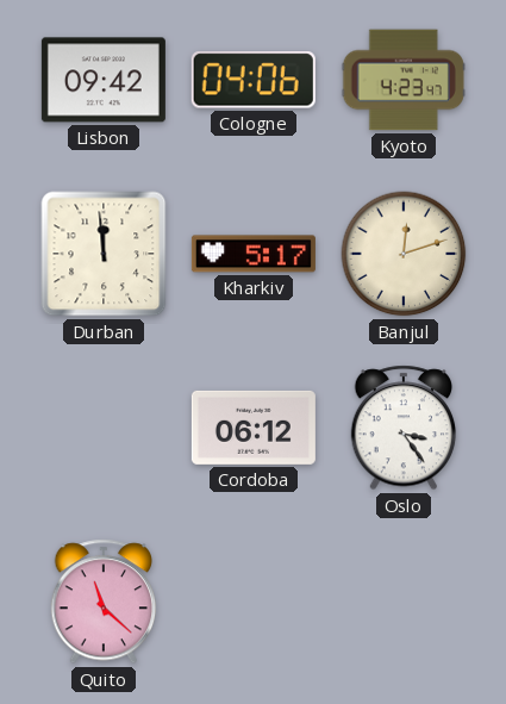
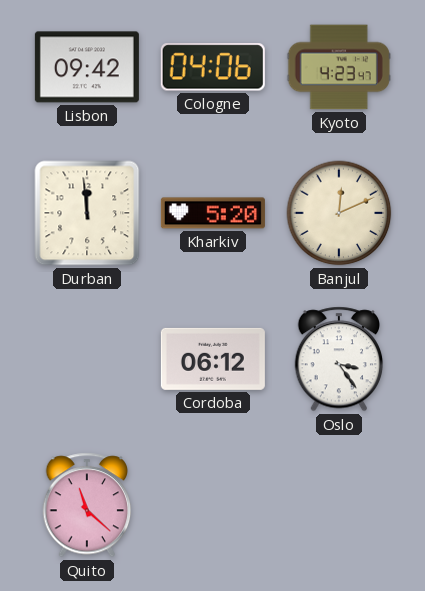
Kharkiv: 5:17 -> 5:20
Banjul: 12:12 -> 12:11
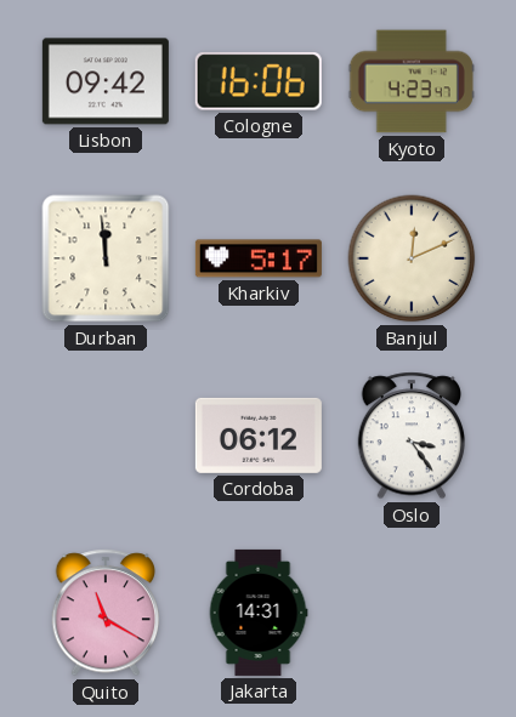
Cologne: 04:06 -> 16:06
Kharkiv: 5:20 -> 5:17
Quito: 11:22 -> 11:20
Jakarta: none -> 14:31
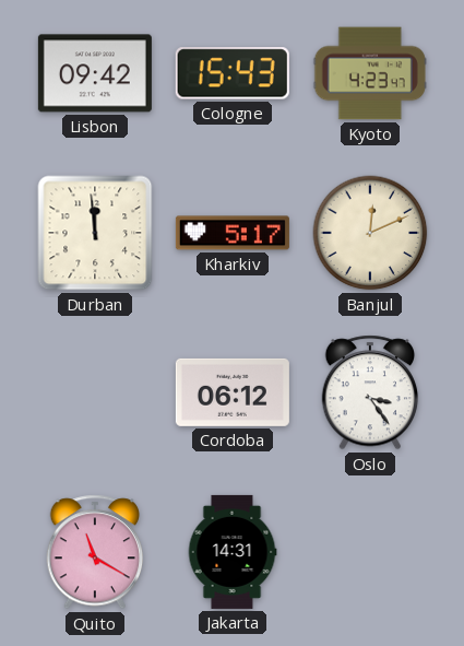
Cologne: 16:06 -> 15:43
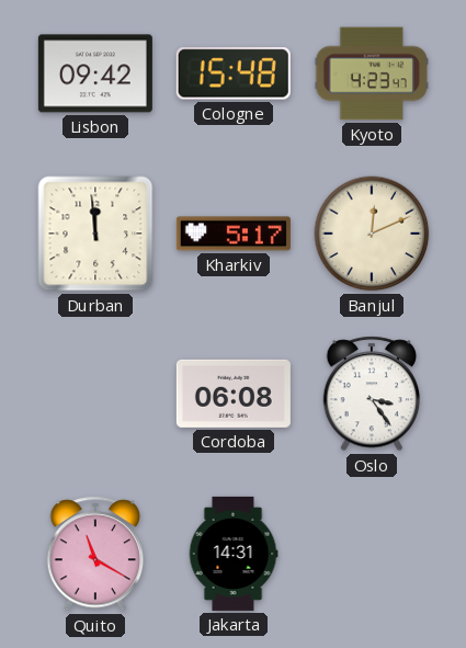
Cologne: 15:43 -> 15:48
Cordoba: 06:12 -> 06:08
